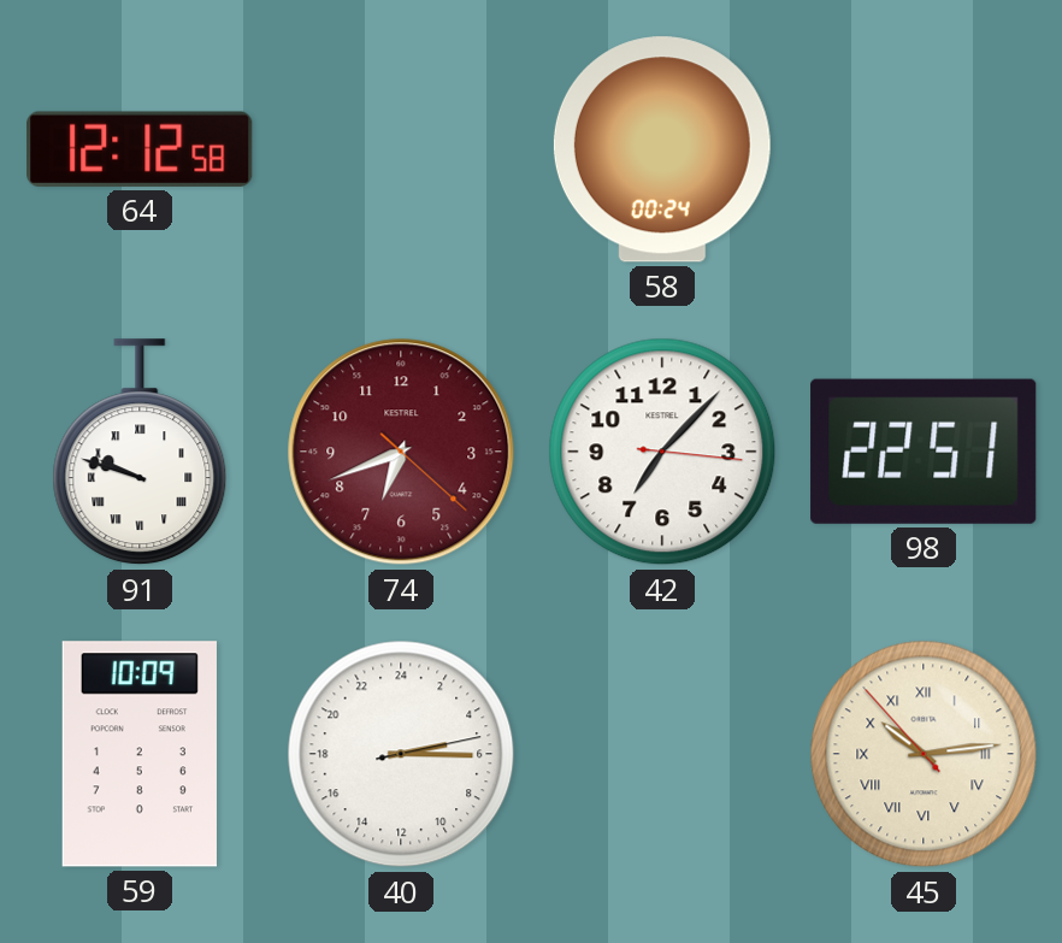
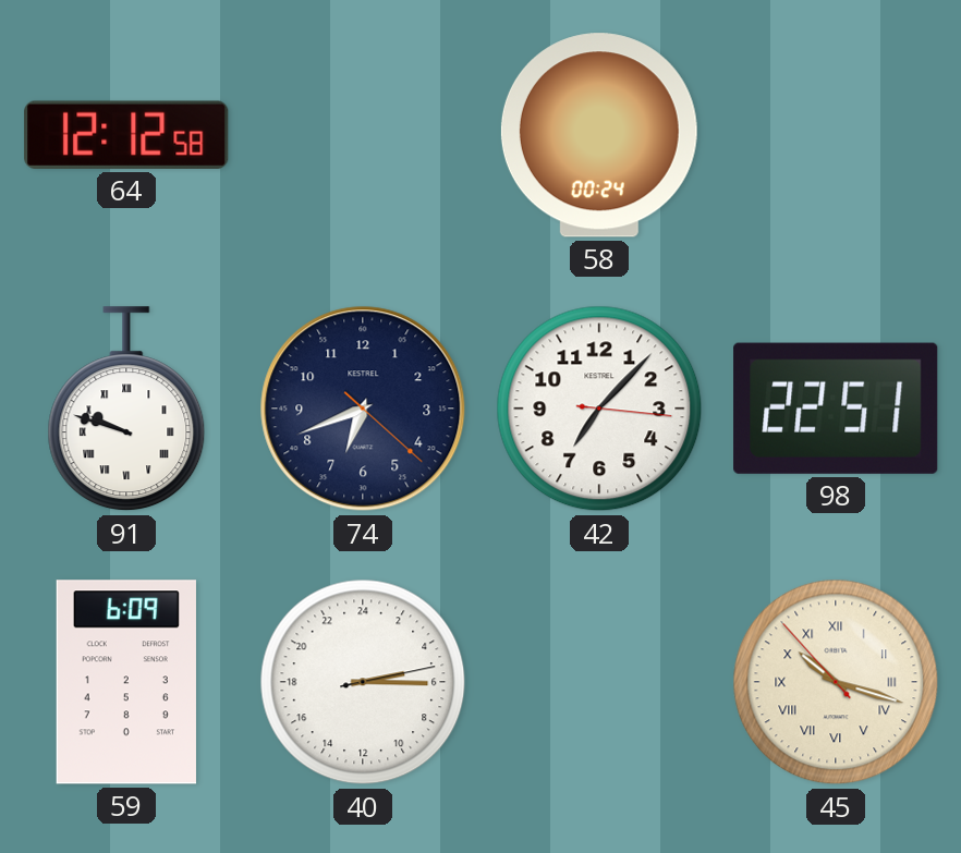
74 dial: burgundy -> navy
59: 10:09 -> 6:09
45: 10:13 -> 10:17
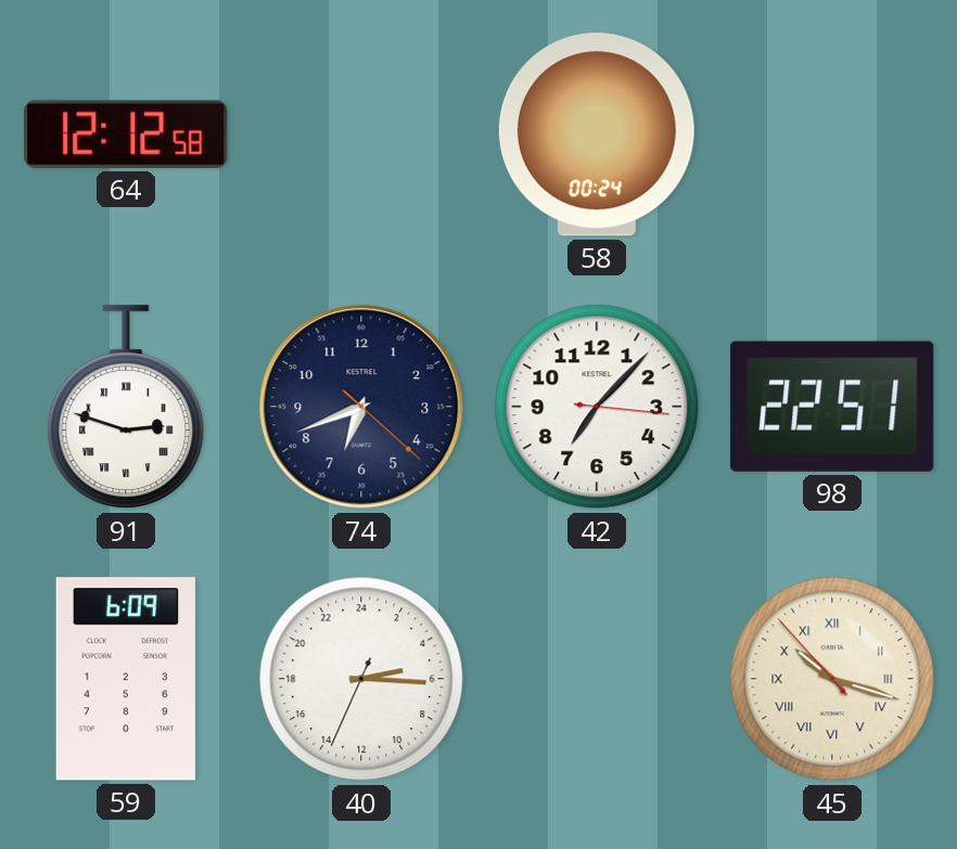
91: 9:48 -> 2:48
40: 5:15:13 -> 5:15:34
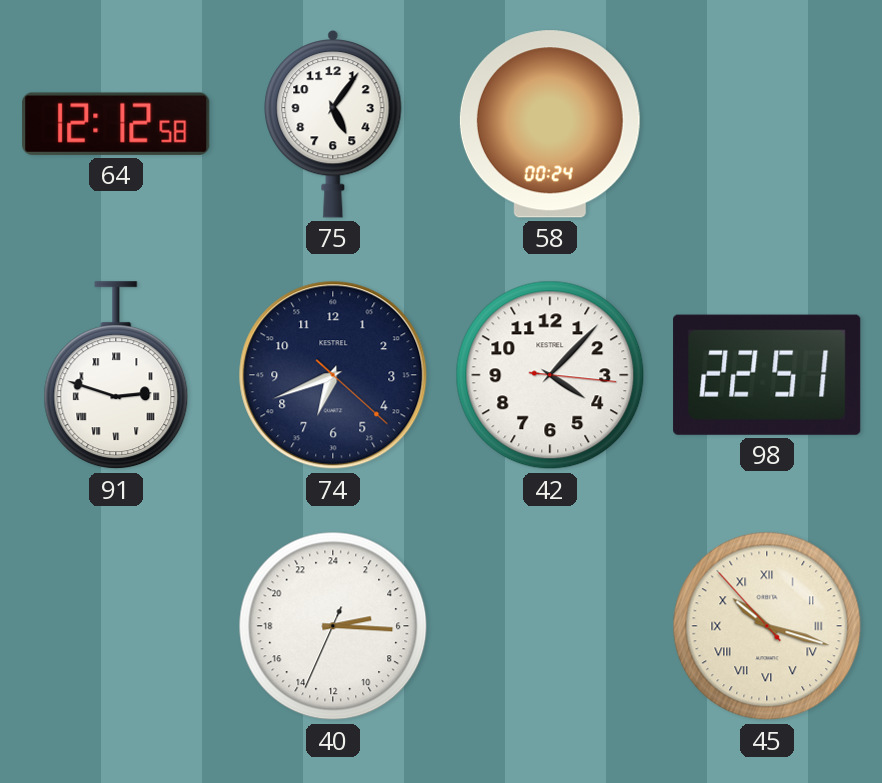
75: none -> 5:06
42: 7:07 -> 4:07
59: 6:09 -> none
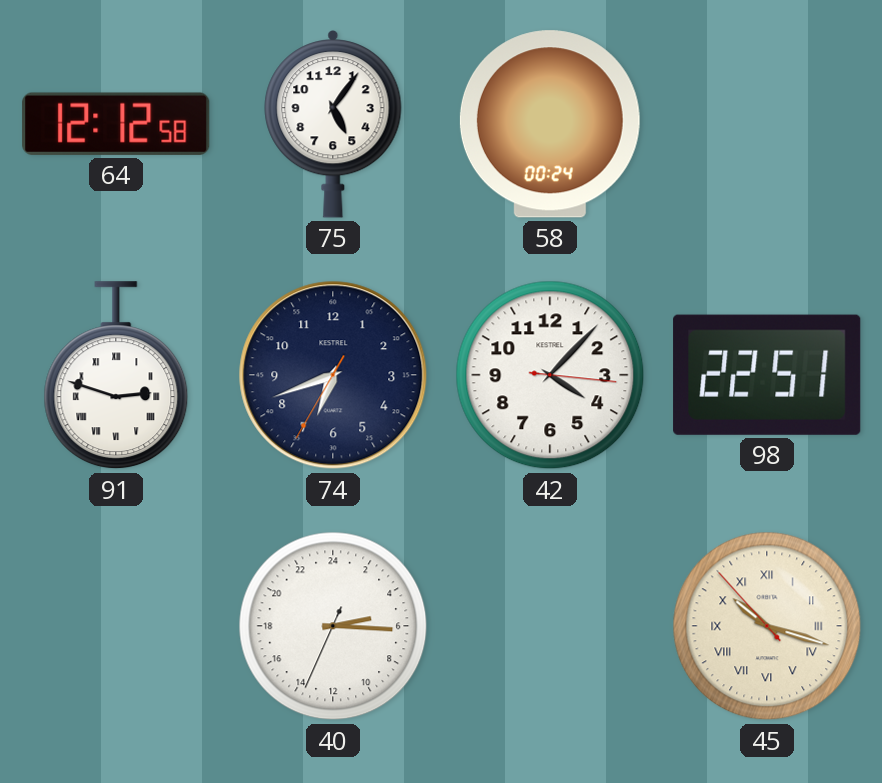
74: 6:41:22 -> 6:41:35
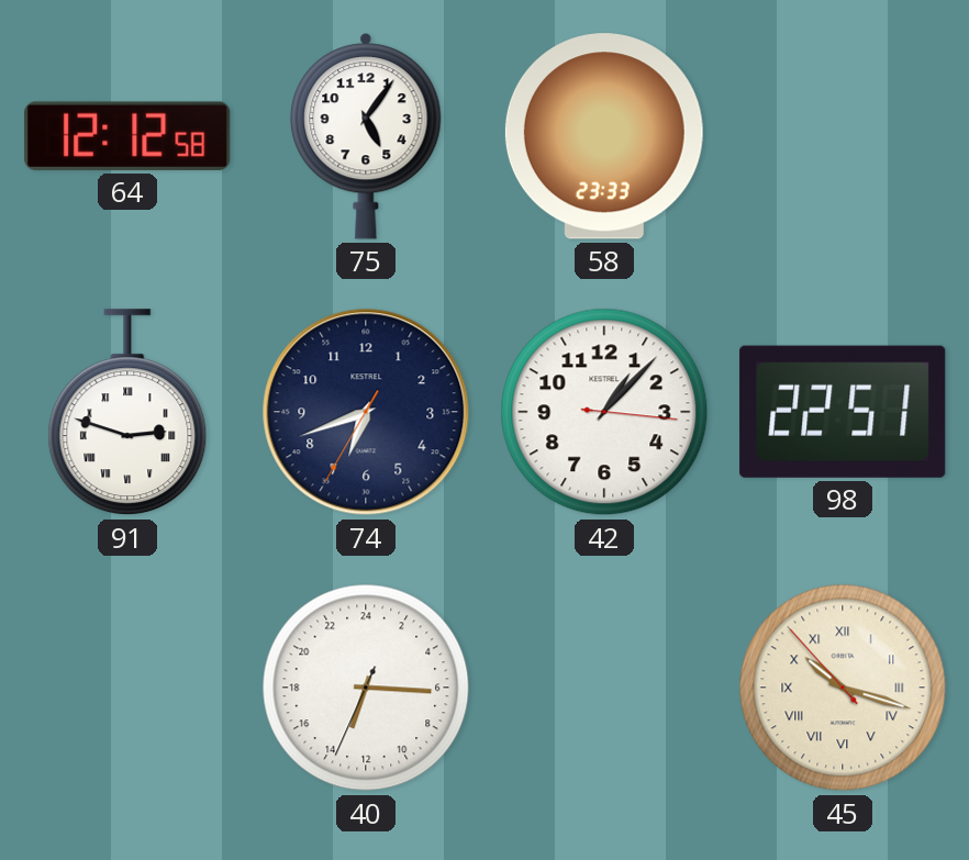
58: 00:24 -> 23:33
42: 4:07 -> 1:07
40: 5:15 -> 13:15
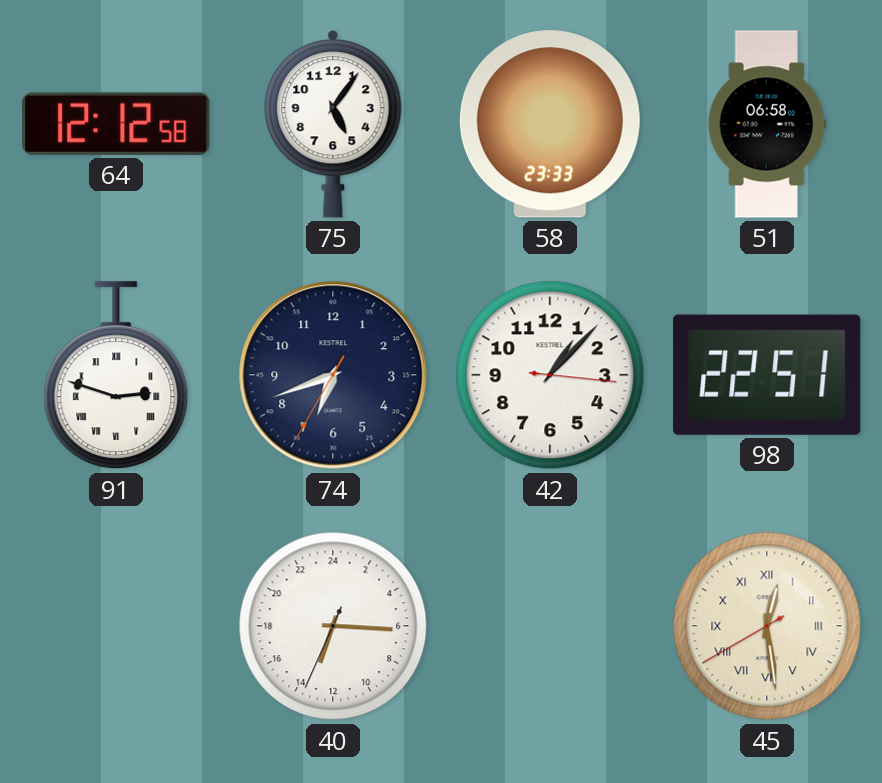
51: none -> 06:58
45: 10:17 -> 12:28
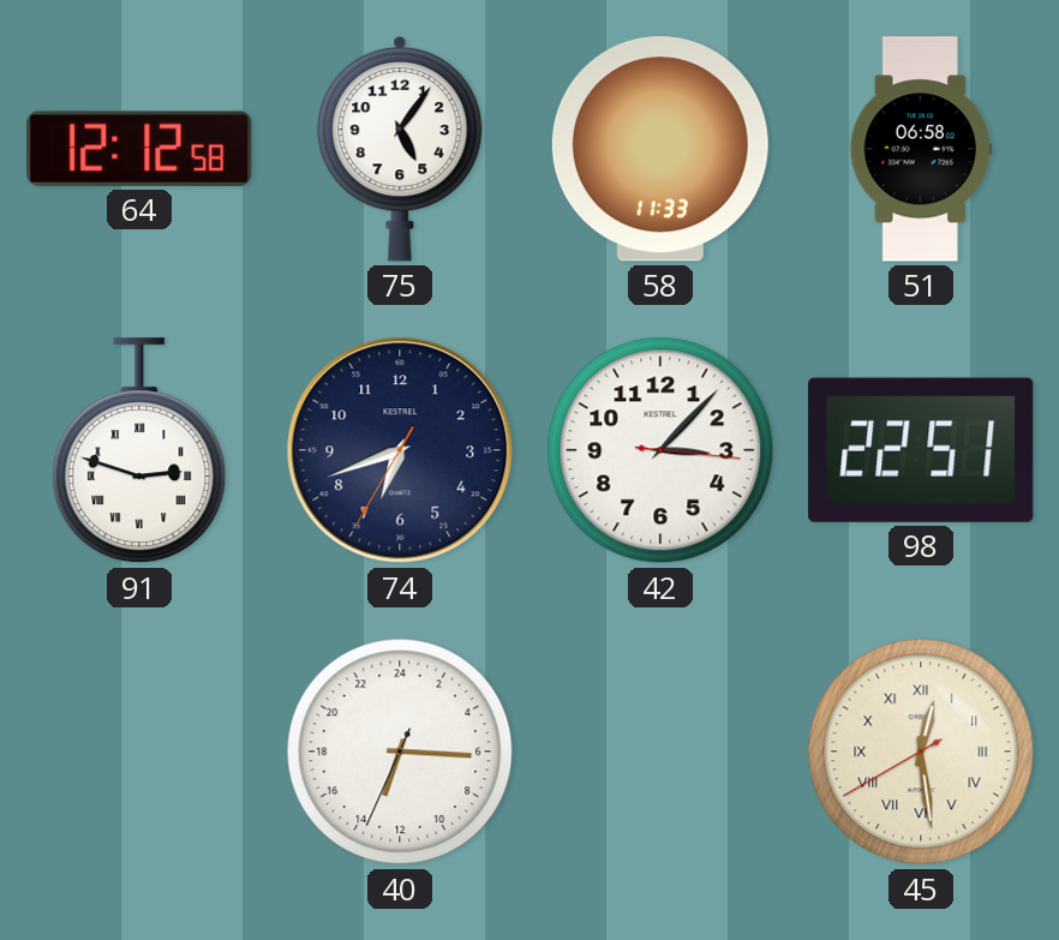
58: 23:33 -> 11:33
42: 1:07 -> 3:07
